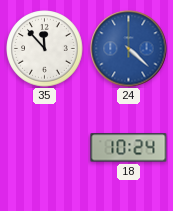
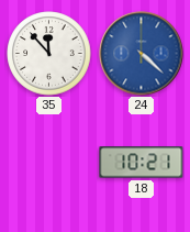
18: 10:24 -> 10:21
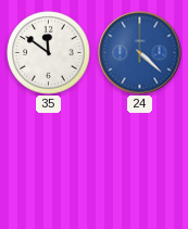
35: 11:53 -> 11:51
18: 10:21 -> none
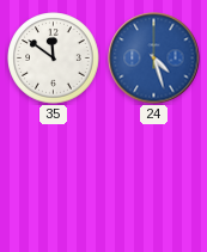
24: 4:22 -> 4:27
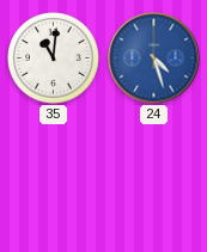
35: 11:51 -> 11:01
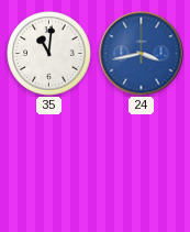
24: 4:27 -> 3:43
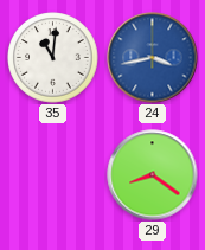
29: none -> 8:21
